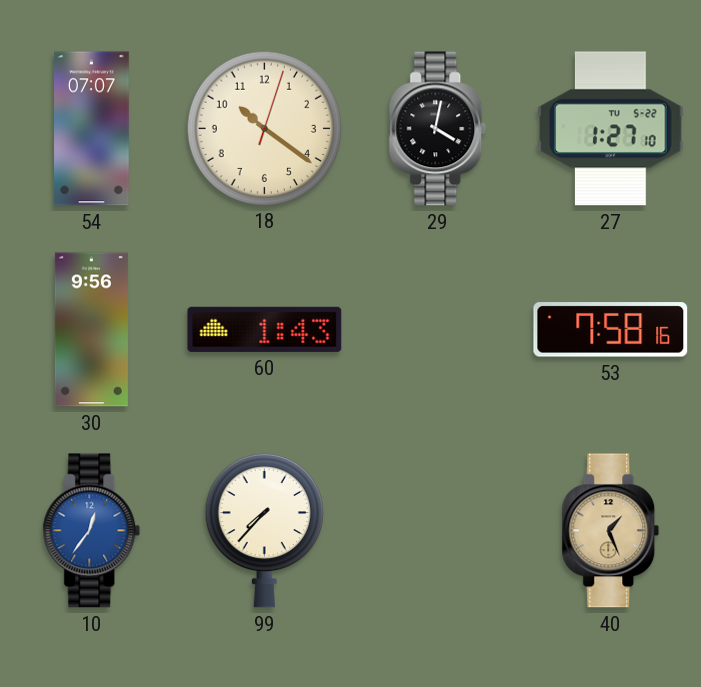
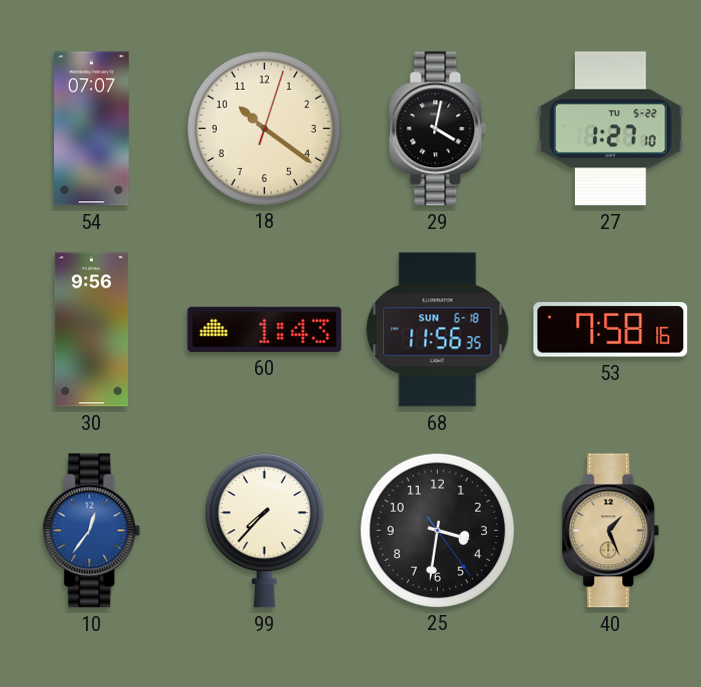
68: none -> 11:56
25: none -> 3:31
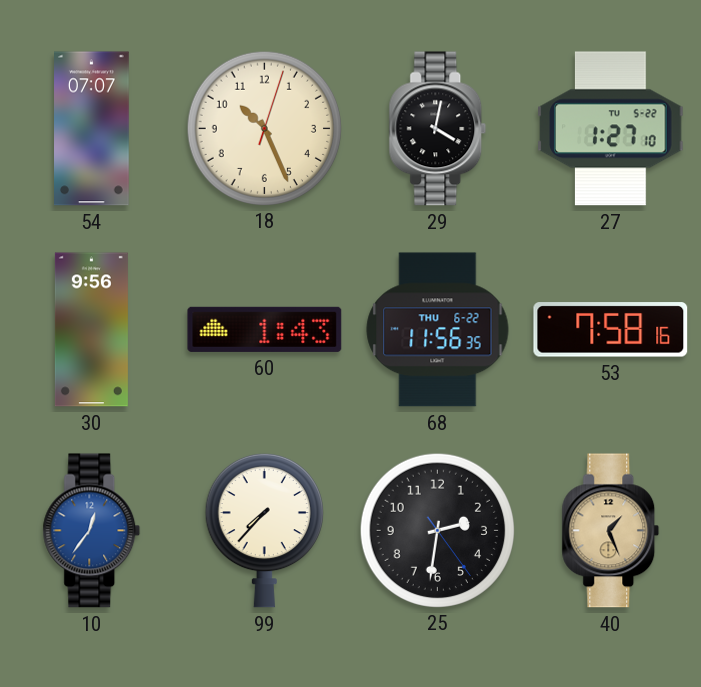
18: 10:21 -> 10:26
68 date: SUN 6-18 -> THU 6-22
25: 3:31 -> 2:31
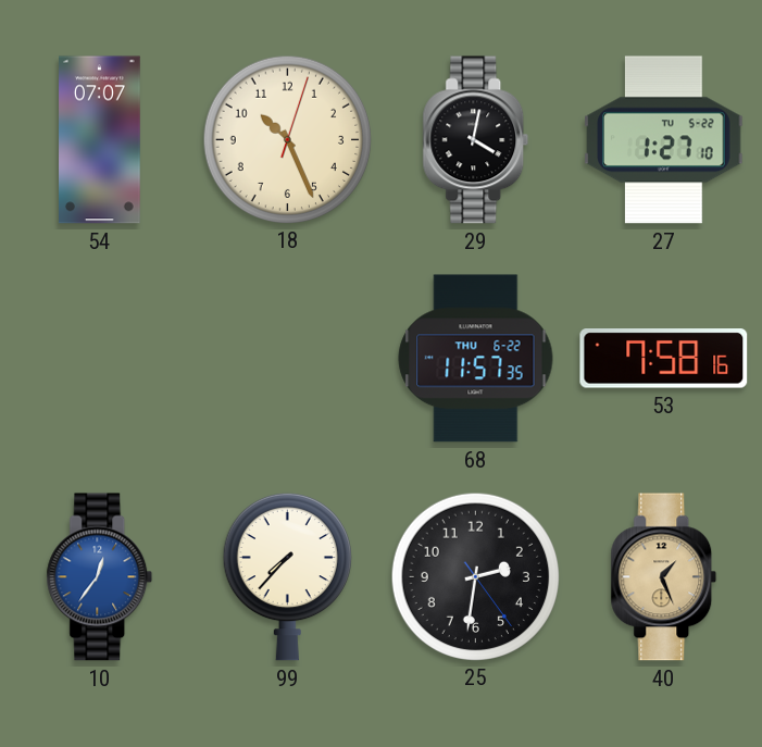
30: 9:56 -> none
60: 1:43 -> none
68: 11:56 -> 11:57
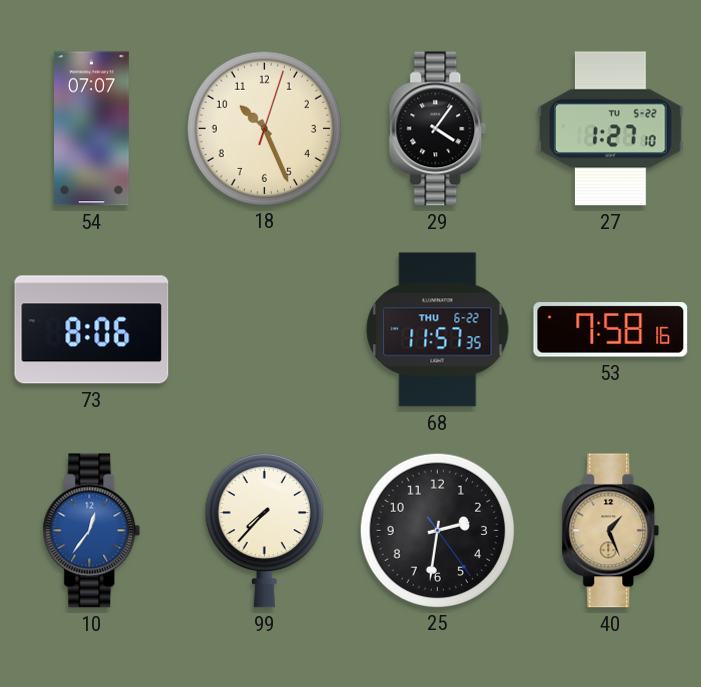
29: 4:02 -> 4:06
73: none -> 8:06
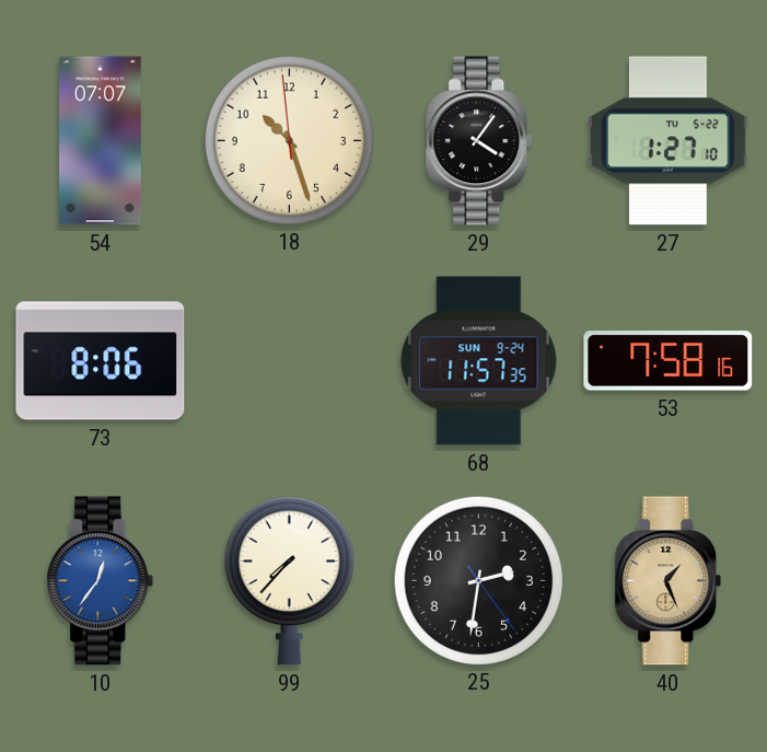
18: 10:26:03 -> 10:26:59
68 date: THU 6-22 -> SUN 9-24
